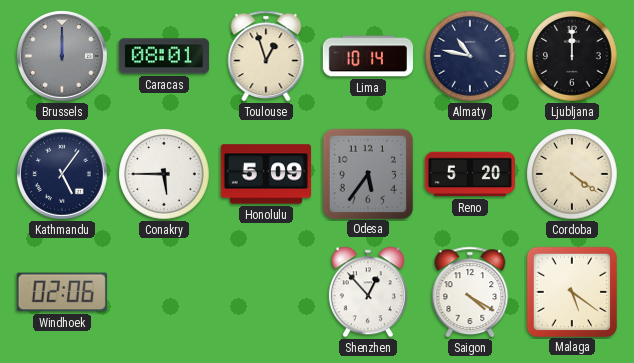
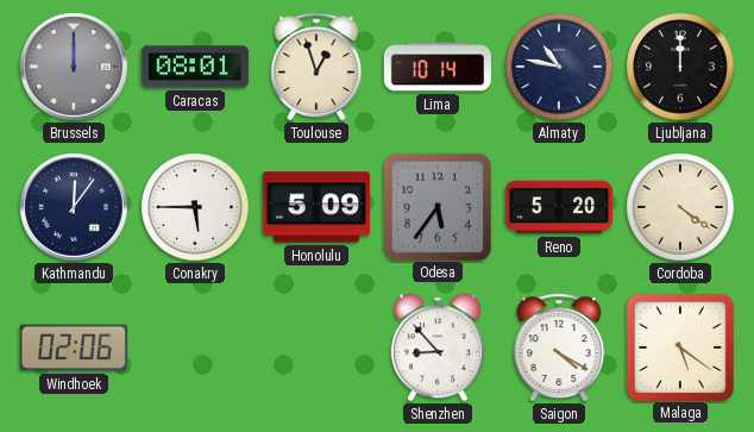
Kathmandu: 5:06 -> 12:06
Shenzhen: 12:53 -> 8:53
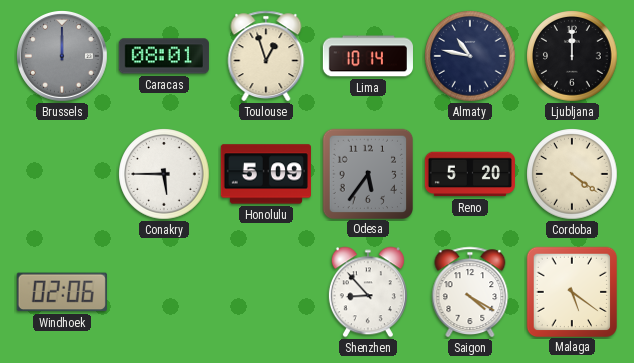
Kathmandu: 12:06 -> none
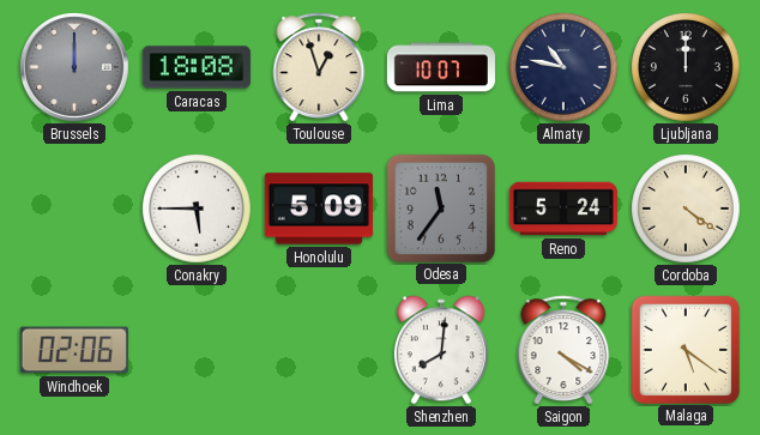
Caracas: 08:01 -> 18:08
Lima: 10:14 -> 10:07
Odesa: 5:36 -> 11:36
Reno: 5:20 -> 5:24
Shenzhen: 8:53 -> 8:01
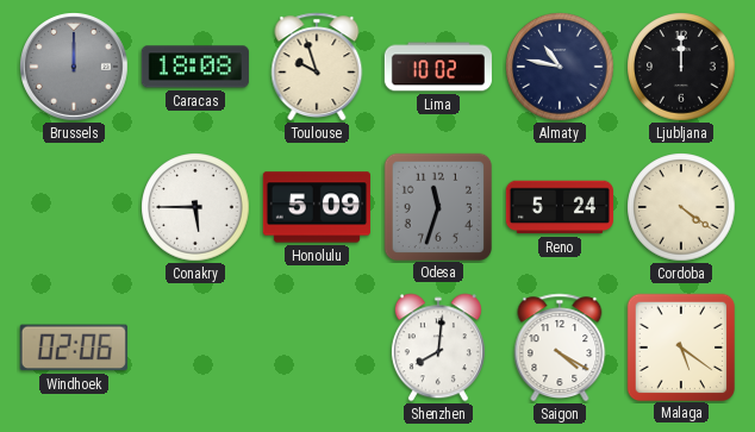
Toulouse: 12:57 -> 9:57
Lima: 10:07 -> 10:02
Odesa: 11:36 -> 11:33
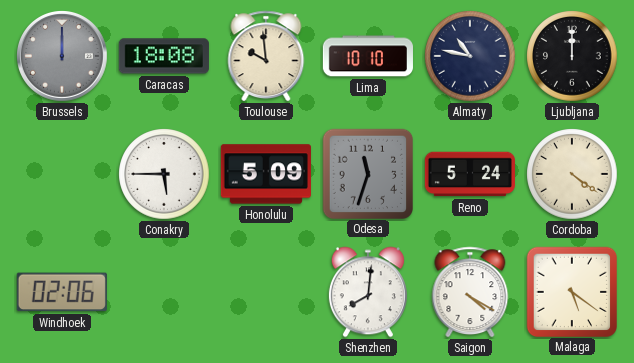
Toulouse: 9:57 -> 9:59
Lima: 10:02 -> 10:10
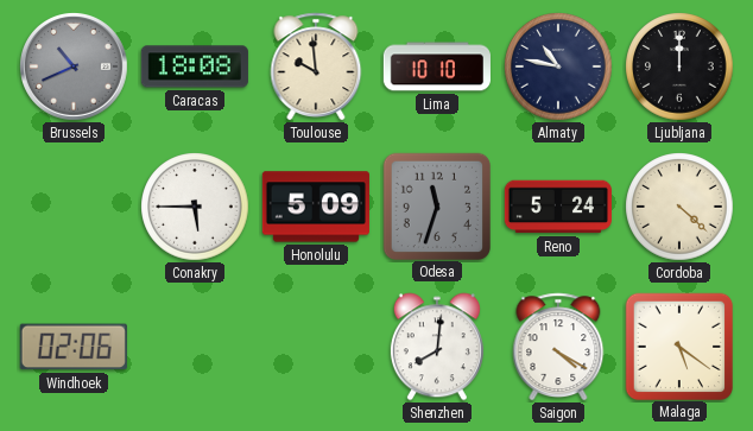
Brussels: 12:00 -> 10:41
Cordoba: 4:21 -> 4:22
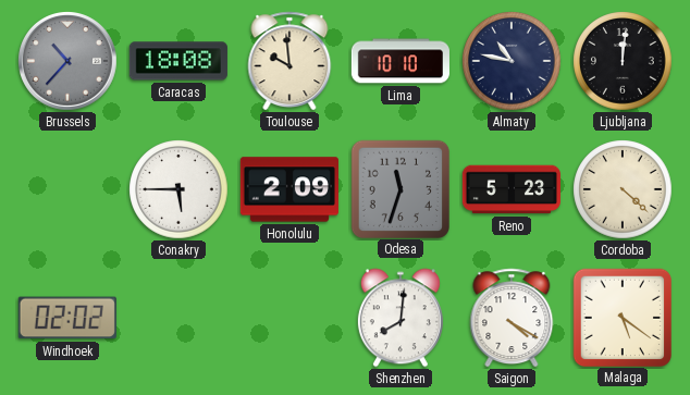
Brussels: 10:41 -> 10:37
Ljubljana: 12:00 -> 12:01
Honolulu: 5:09 -> 2:09
Reno: 5:24 -> 5:23
Windhoek: 02:06 -> 02:02
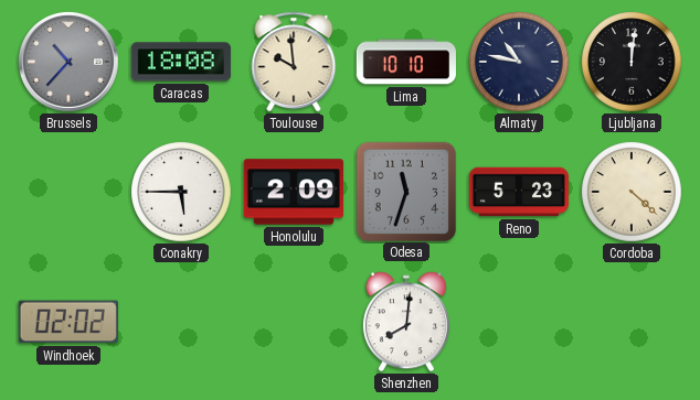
Saigon: 4:20 -> none
Malaga: 5:21 -> none
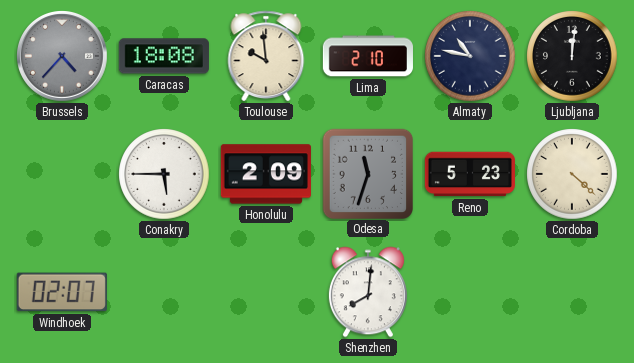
Brussels: 10:37 -> 4:37
Lima: 10:10 -> 2:10
Windhoek: 02:02 -> 02:07
